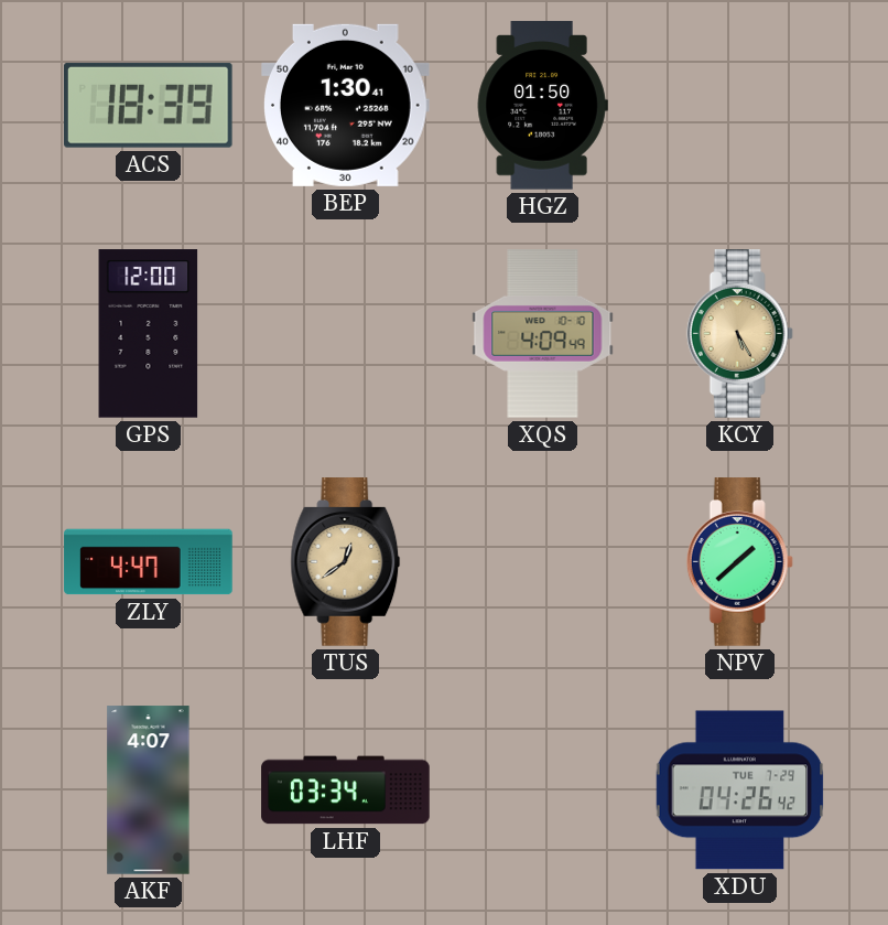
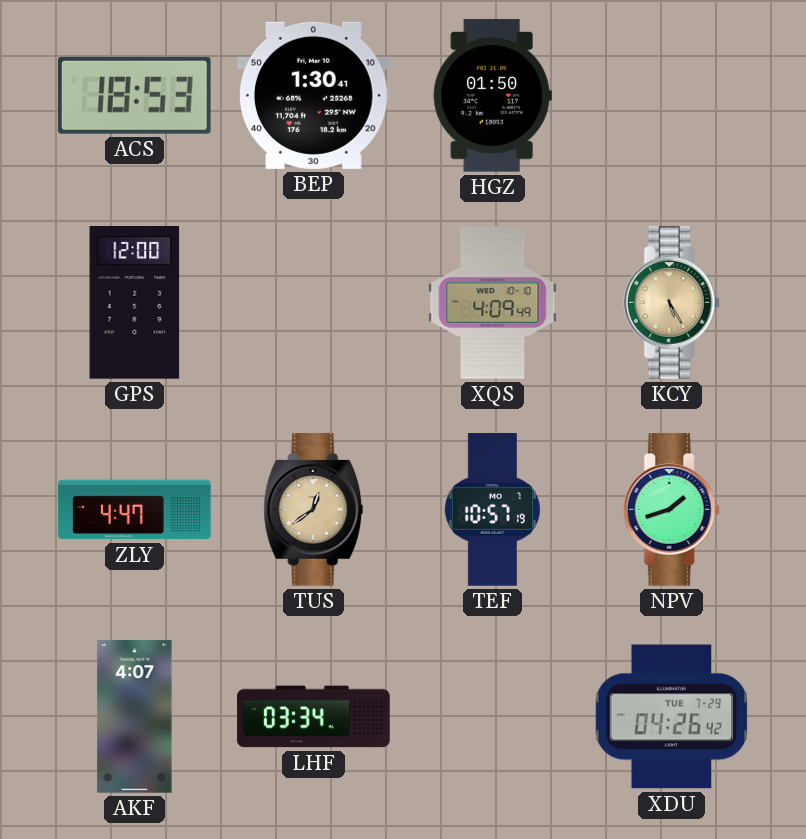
ACS: 18:39 -> 18:53
TEF: none -> 10:57
NPV: 1:38 -> 1:42
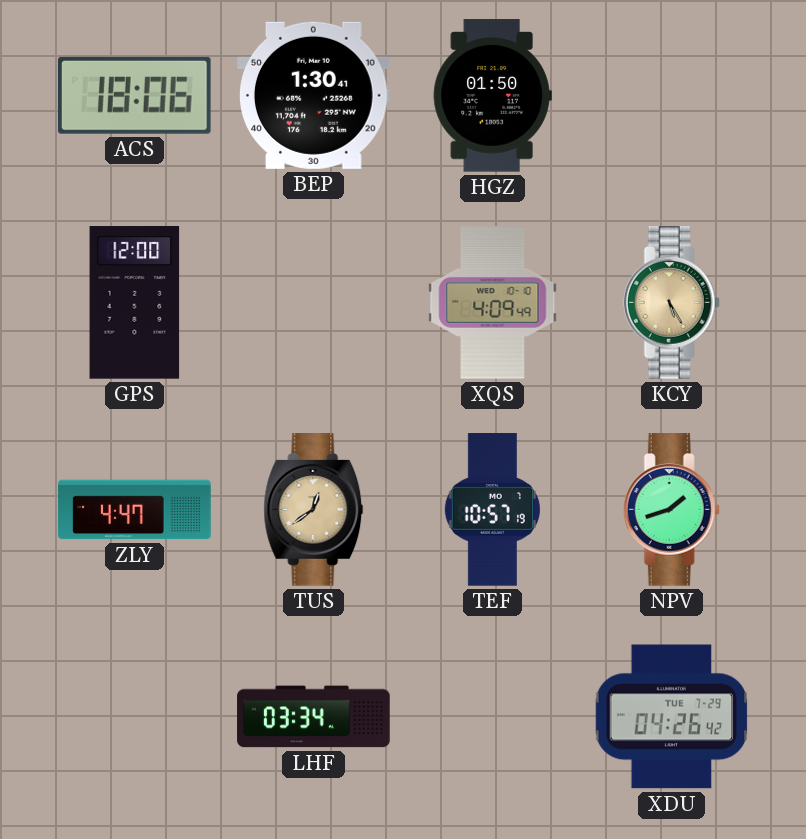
ACS: 18:53 -> 18:06
AKF: 4:07 -> none
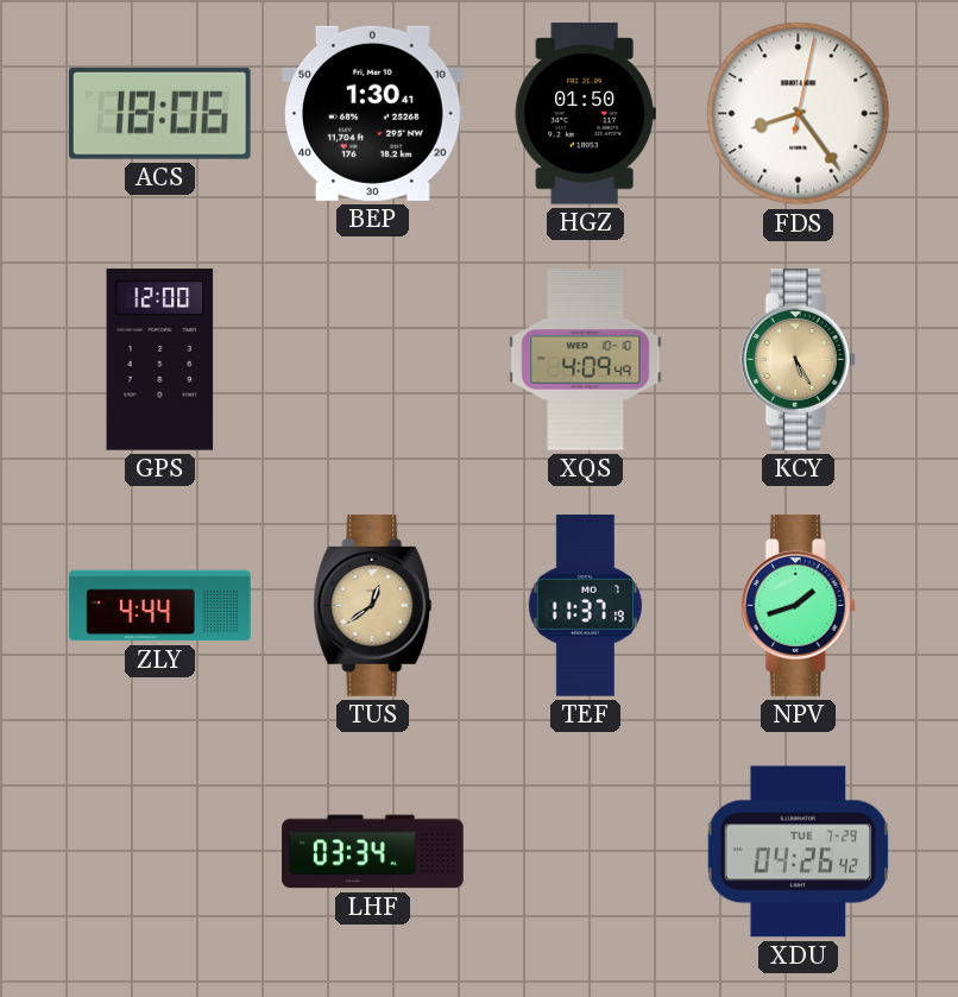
FDS: none -> 8:24
ZLY: 4:47 -> 4:44
TEF: 10:57 -> 11:37
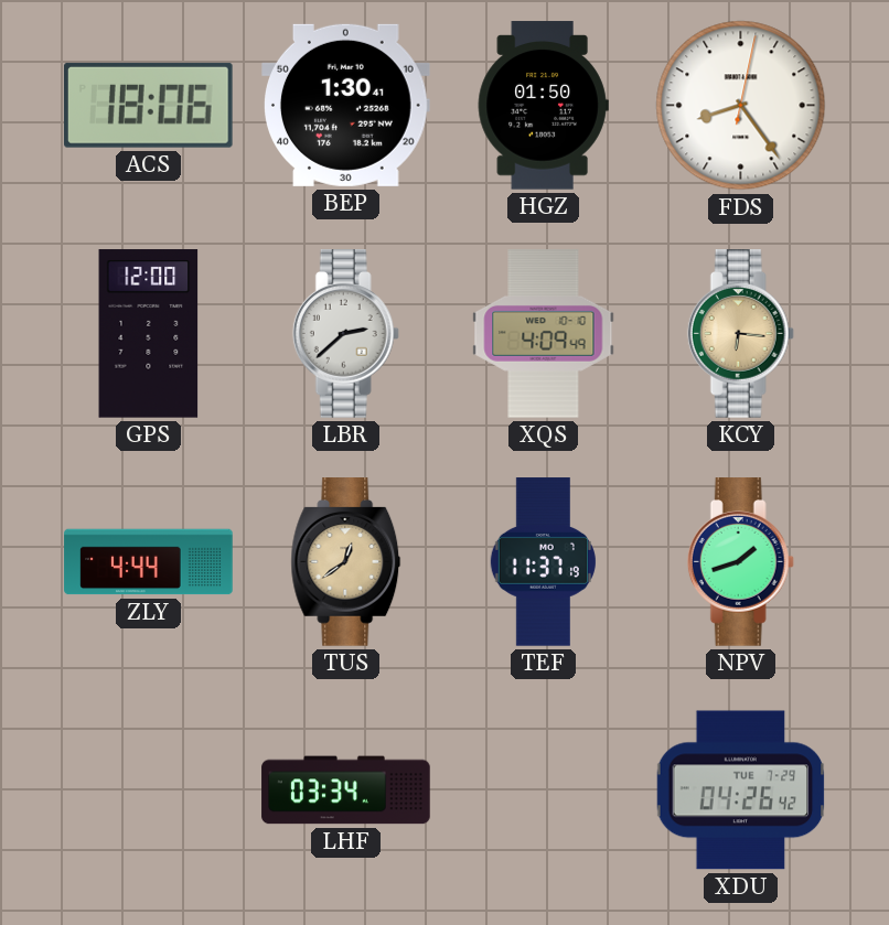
LBR: none -> 2:38
KCY: 5:25 -> 6:16
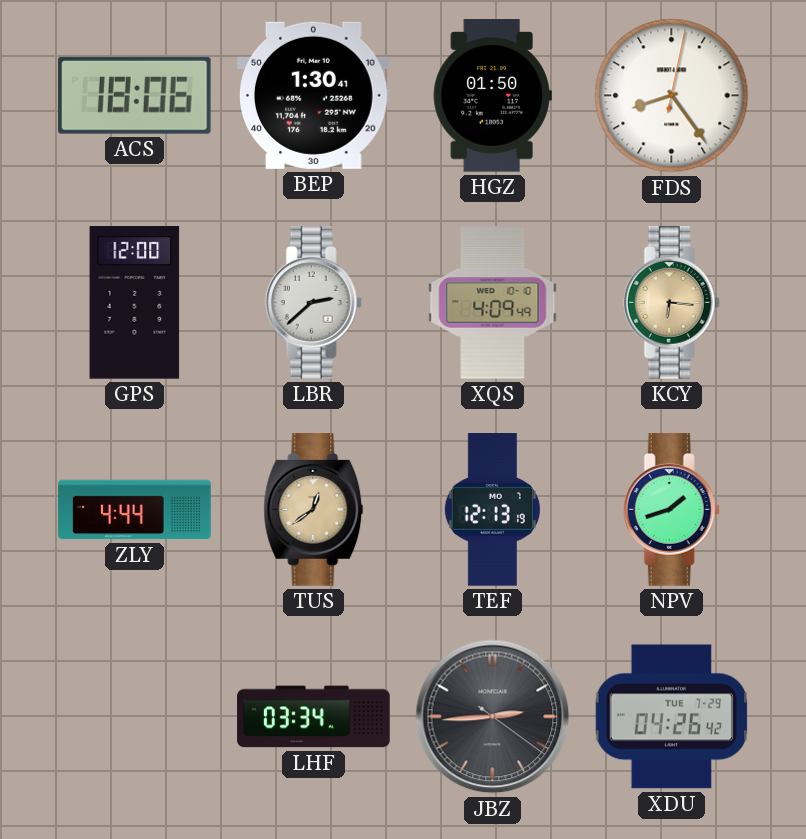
TEF: 11:37 -> 12:13
JBZ: none -> 2:44
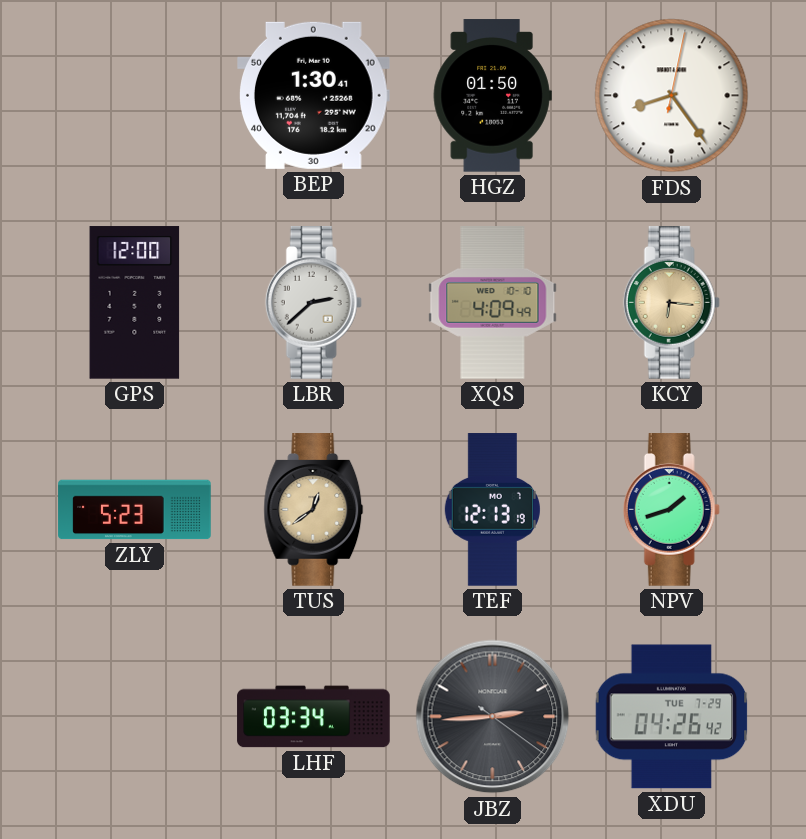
ACS: 18:06 -> none
ZLY: 4:44 -> 5:23
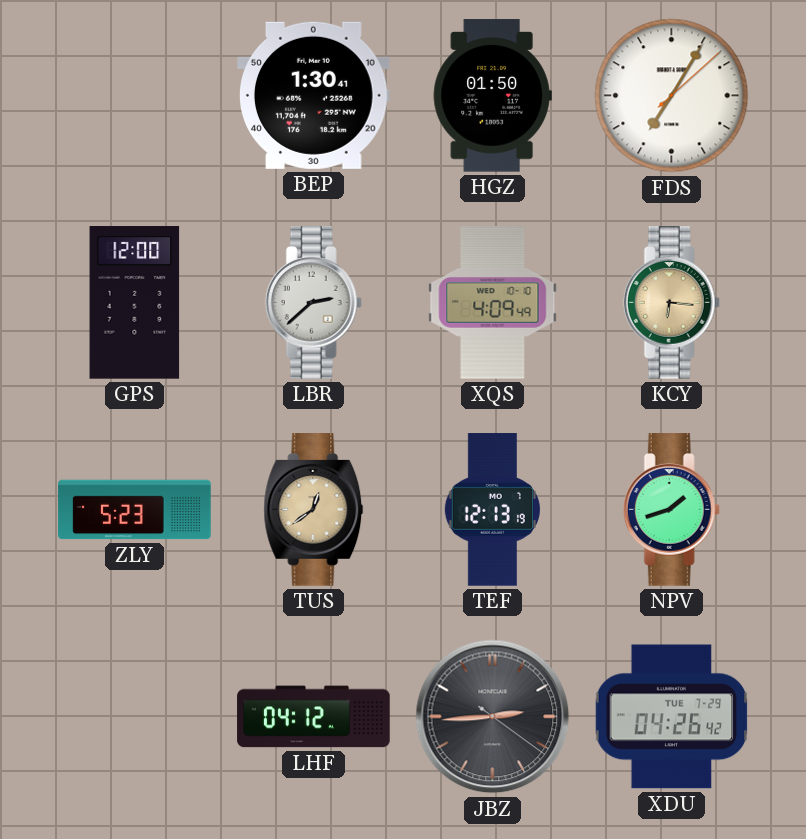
FDS: 8:24 -> 7:05
LHF: 03:34 -> 04:12
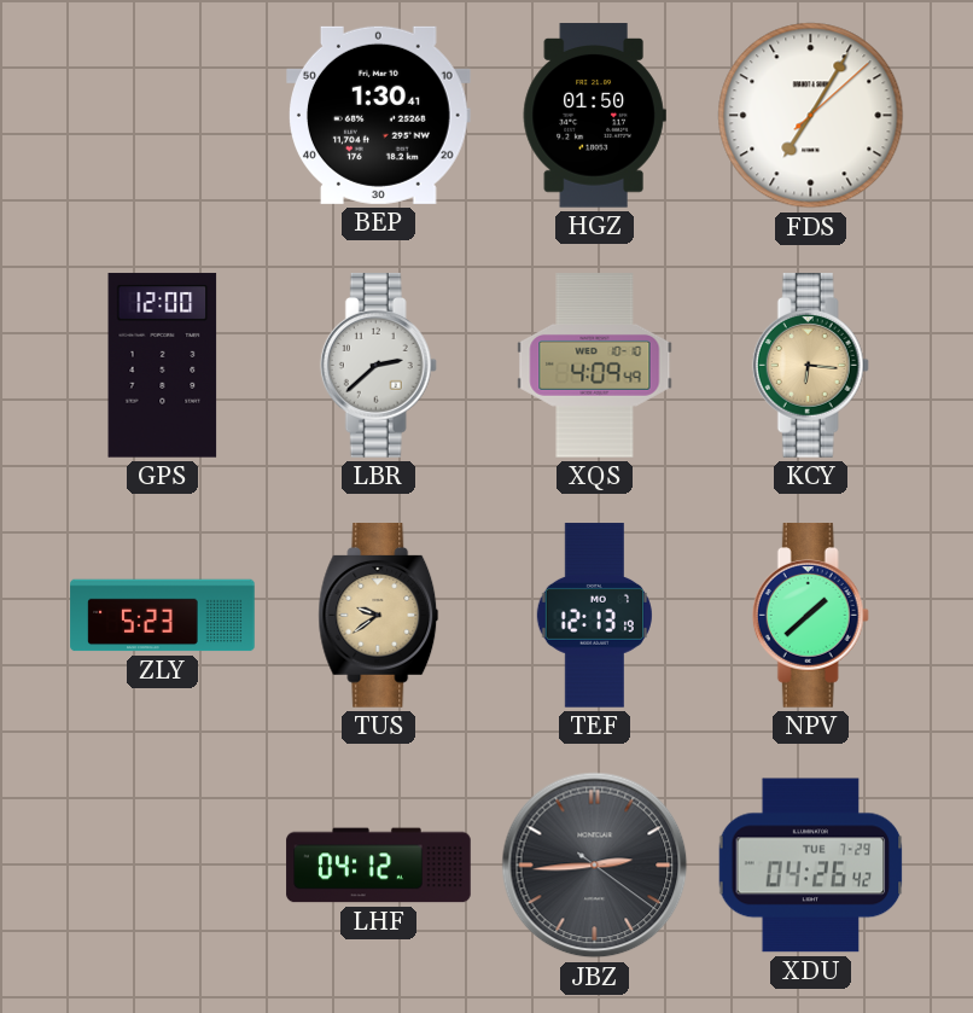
TUS: 12:39 -> 9:39
NPV: 1:42 -> 1:38
